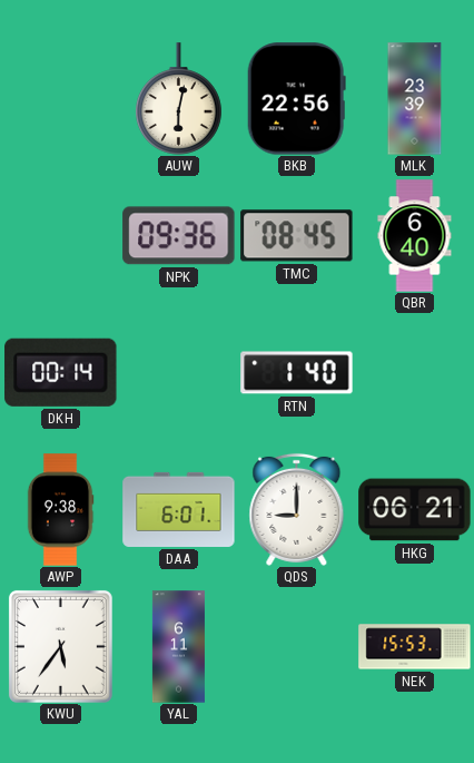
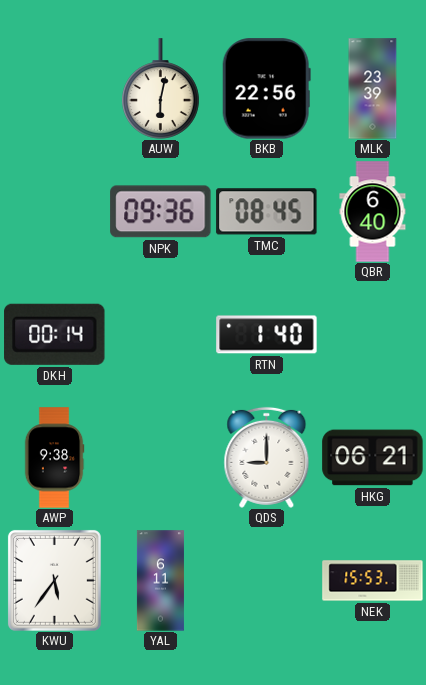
DAA: 6:01 -> none
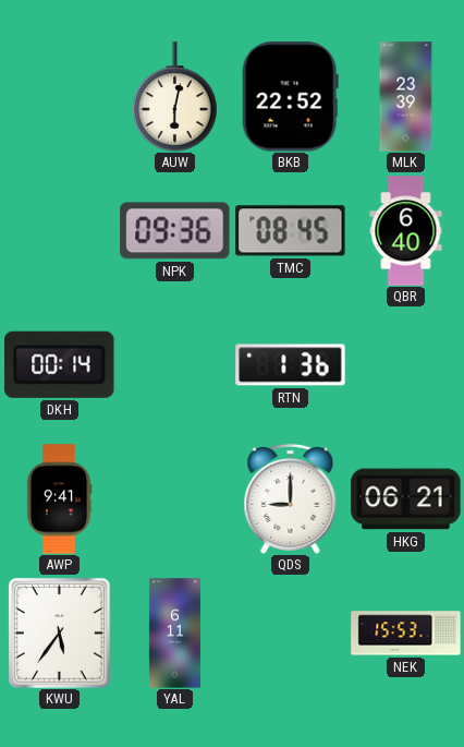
BKB: 22:56 -> 22:52
RTN: 1:40 -> 1:36
AWP: 9:38 -> 9:41
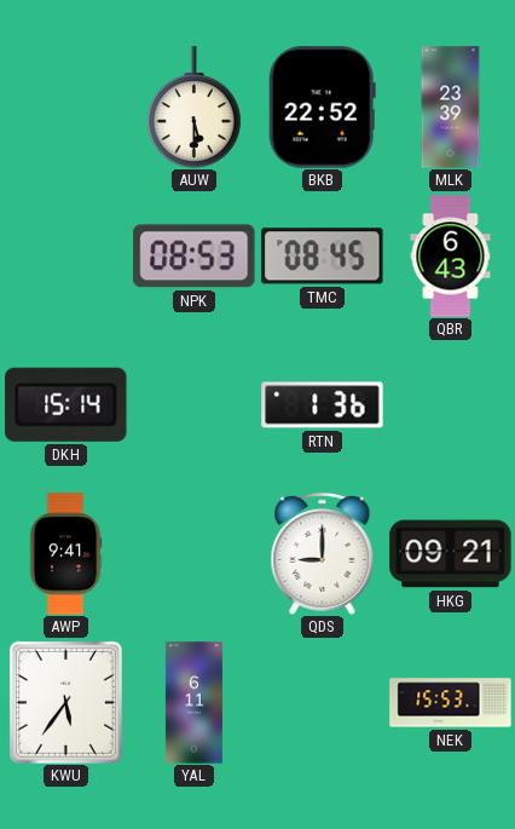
AUW: 6:02 -> 5:30
NPK: 09:36 -> 08:53
QBR: 6:40 -> 6:43
DKH: 00:14 -> 15:14
HKG: 06:21 -> 09:21
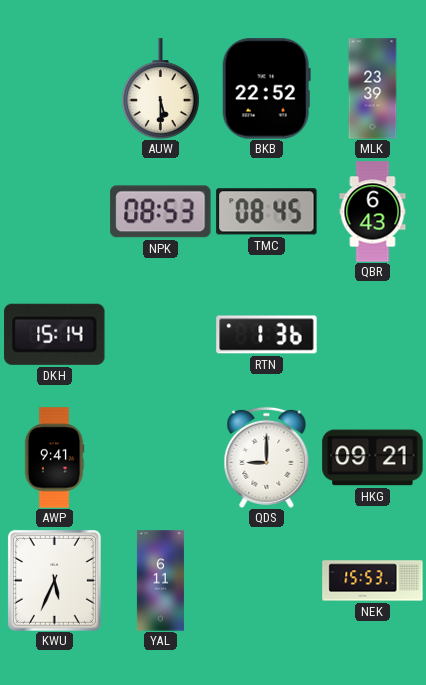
KWU: 5:36 -> 5:34
